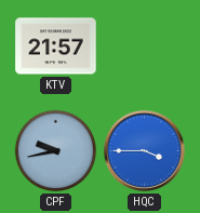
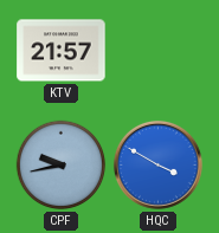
HQC: 3:45 -> 3:50
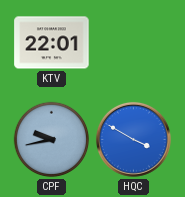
KTV: 21:57 -> 22:01
